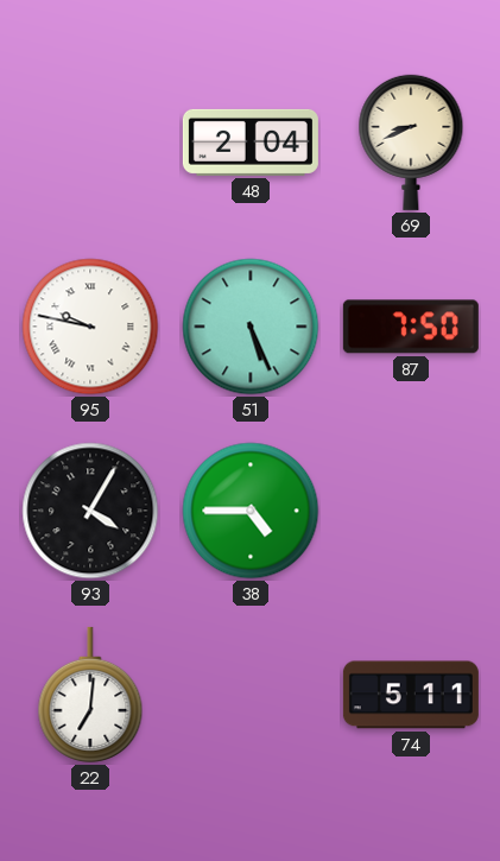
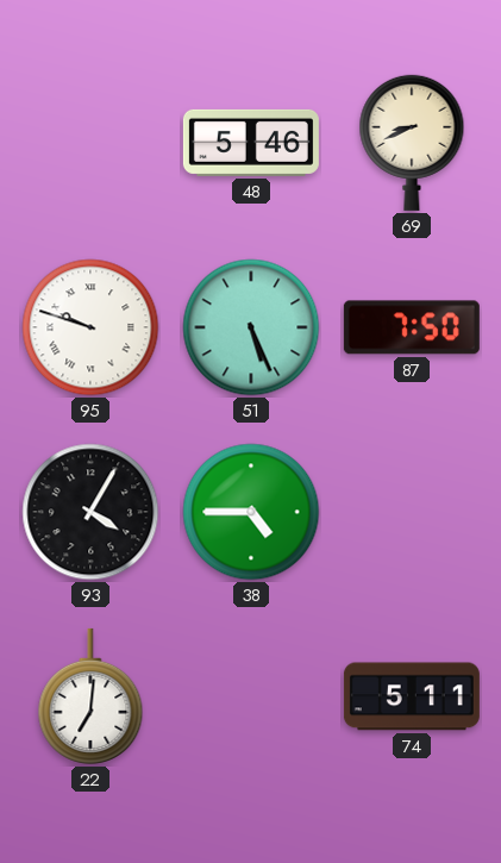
48: 2:04 -> 5:46
95: 9:47 -> 9:48
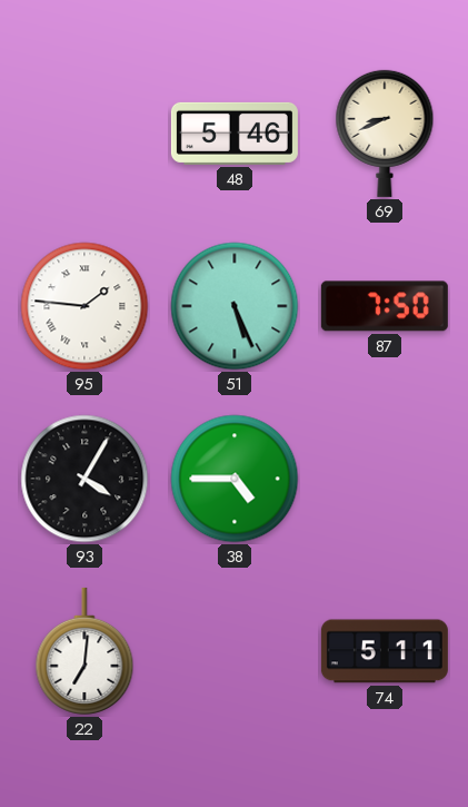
95: 9:48 -> 1:46
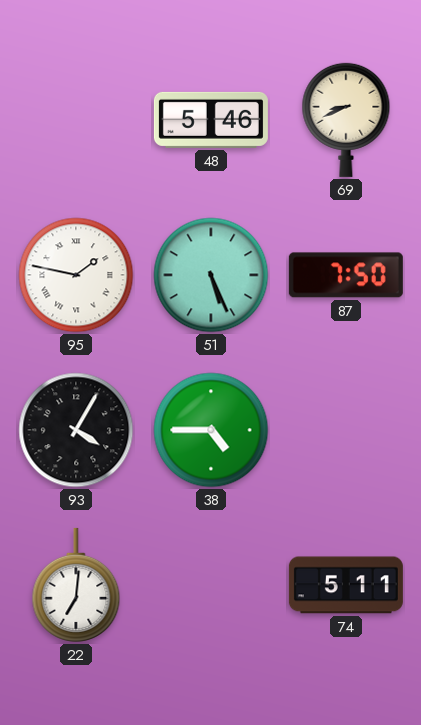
95: 1:46 -> 1:47
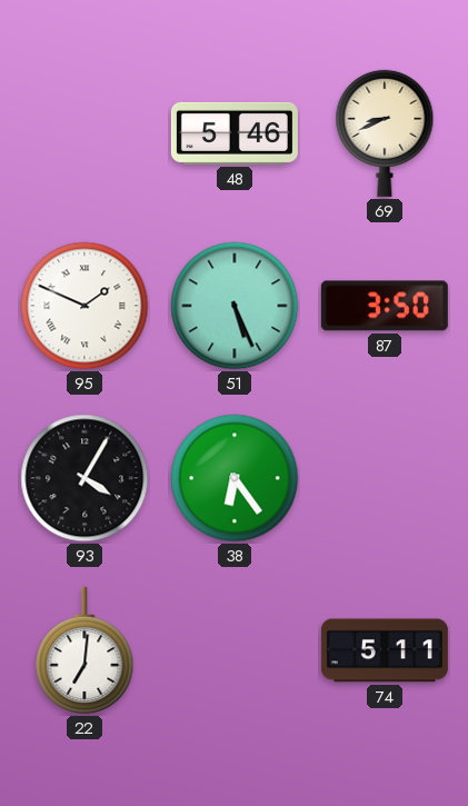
95: 1:47 -> 1:49
87: 7:50 -> 3:50
38: 4:45 -> 6:24
